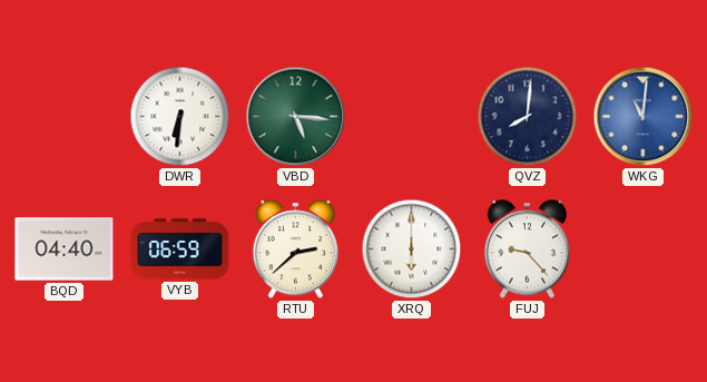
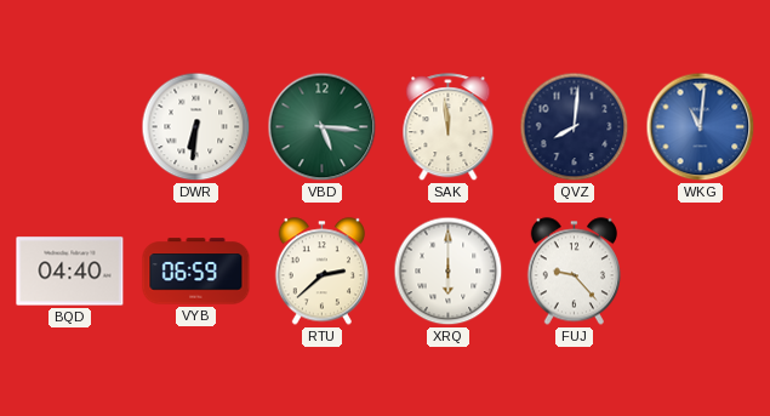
SAK: none -> 11:59
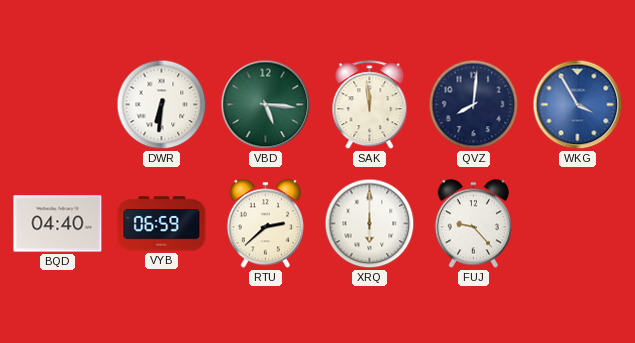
WKG: 11:01 -> 3:55
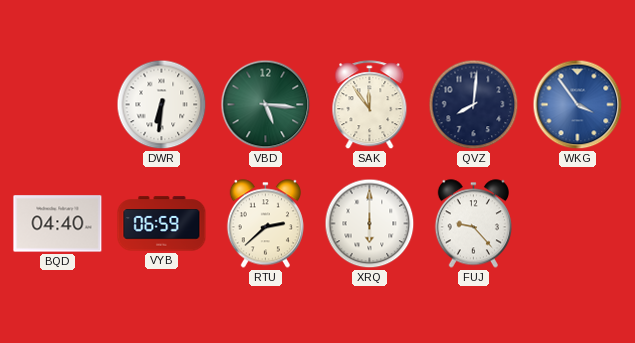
SAK: 11:59 -> 11:54
WKG: 3:55 -> 3:54
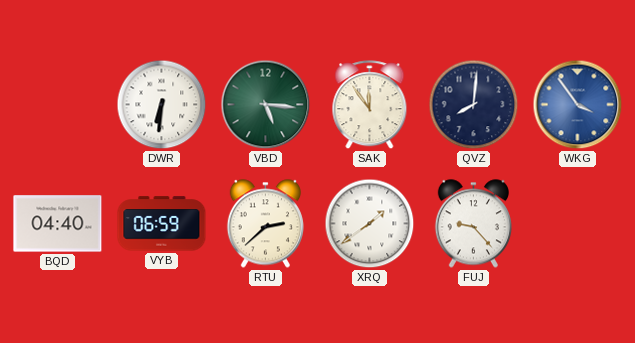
XRQ: 6:00 -> 1:39
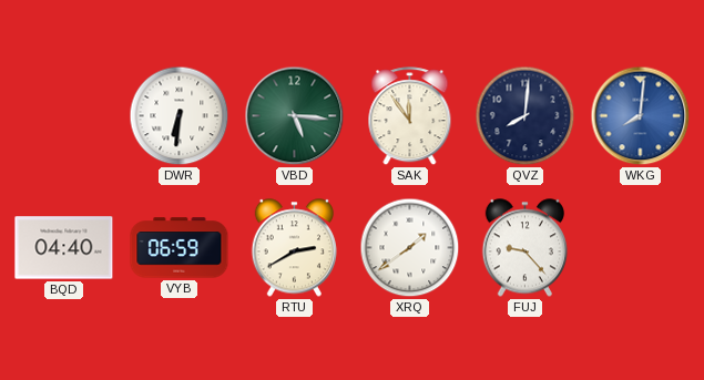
WKG: 3:54 -> 8:01
RTU: 2:38 -> 2:40
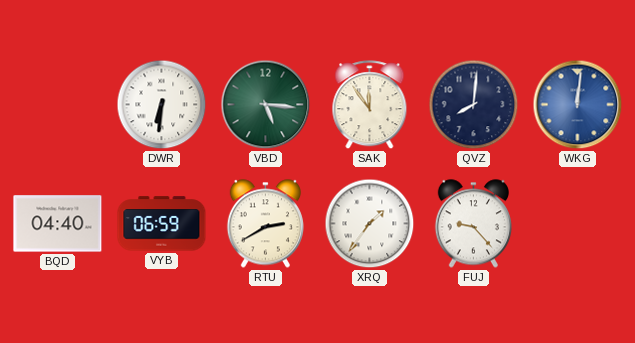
WKG: 8:01 -> 12:01
XRQ: 1:39 -> 1:36
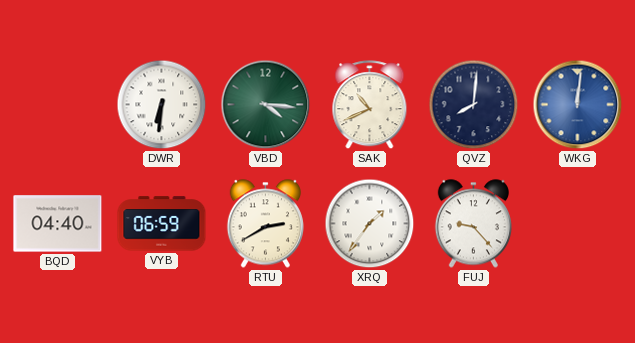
VBD: 5:16 -> 4:16
SAK: 11:54 -> 10:41
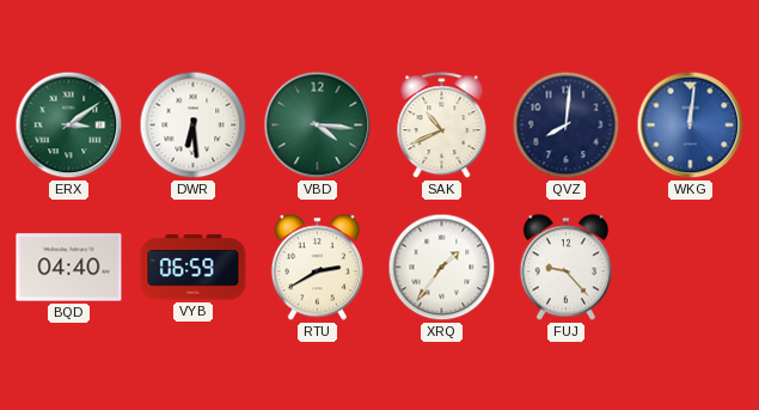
ERX: none -> 3:09
DWR: 6:31 -> 6:29
